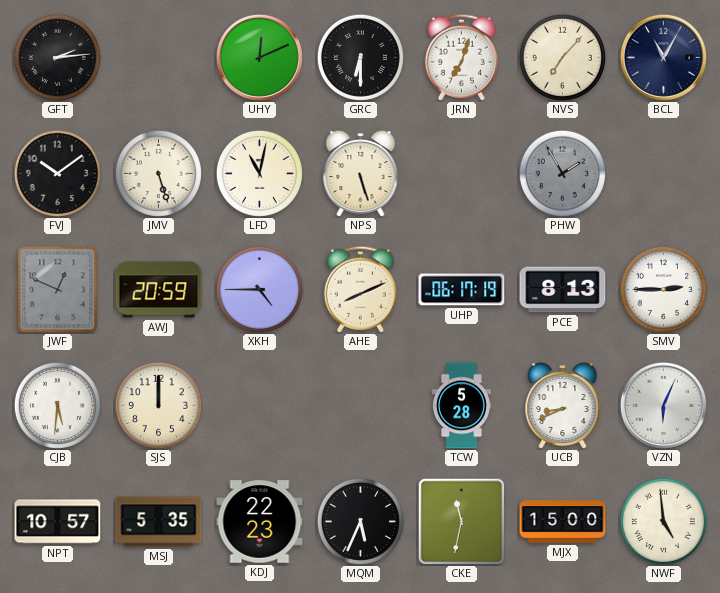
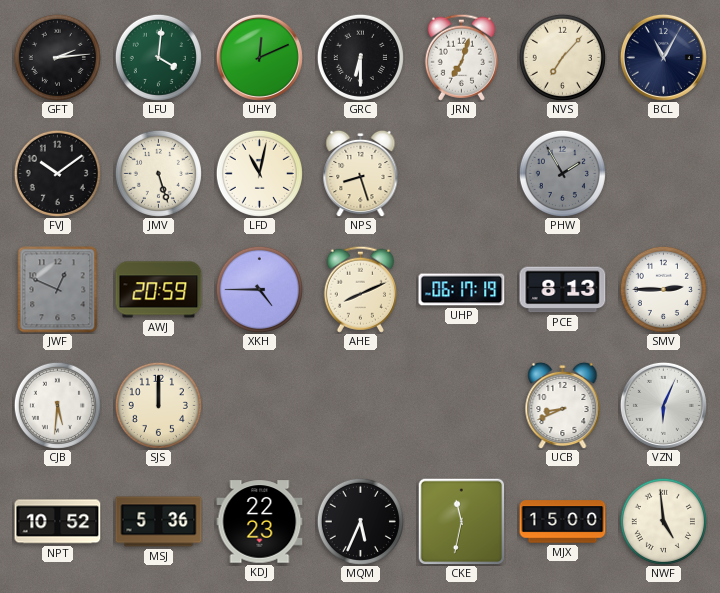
LFU: none -> 4:01
NPS: 5:27 -> 8:27
TCW: 5:28 -> none
NPT: 10:57 -> 10:52
MSJ: 5:35 -> 5:36
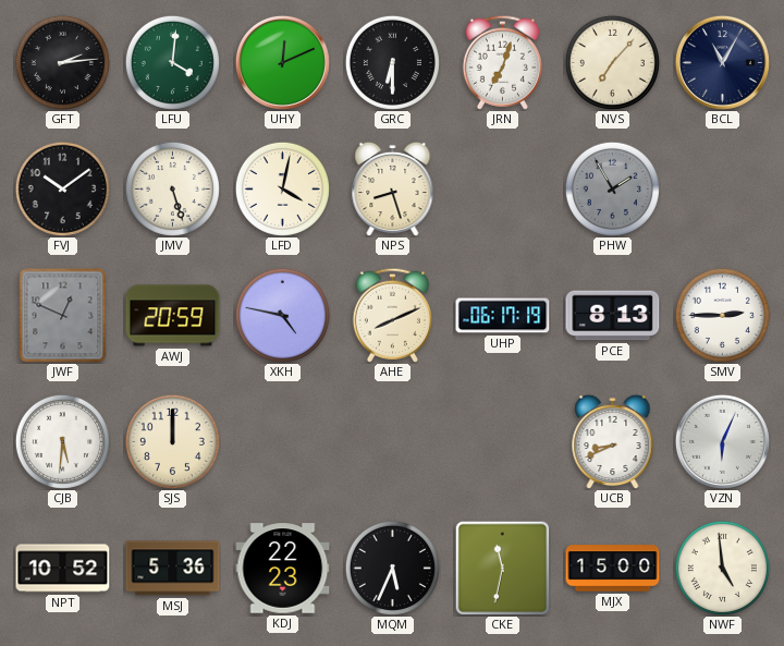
LFD: 11:02 -> 4:02
XKH: 4:45 -> 4:47
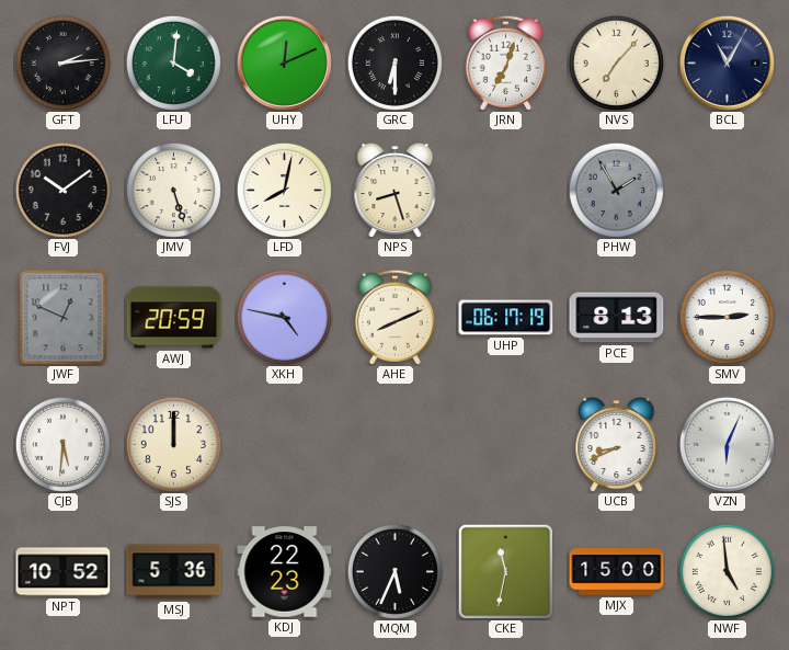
LFD: 4:02 -> 8:02
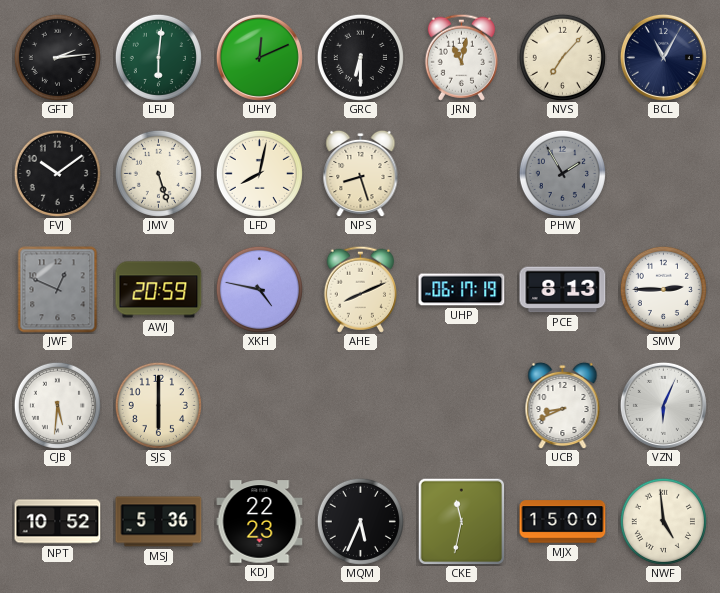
LFU: 4:01 -> 6:01
JRN: 7:03 -> 11:02
SJS: 12:00 -> 6:00
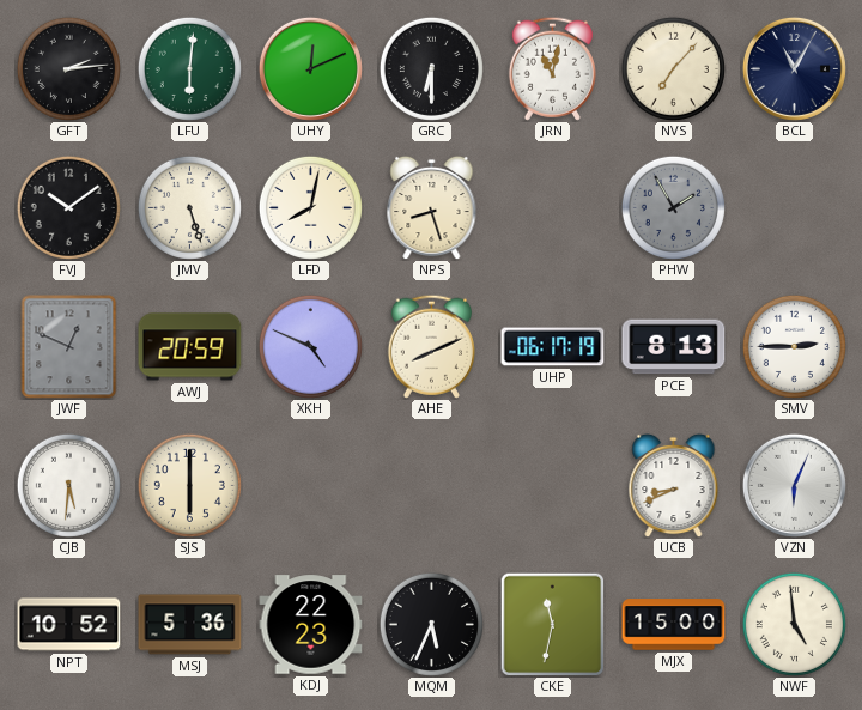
XKH: 4:47 -> 4:49
